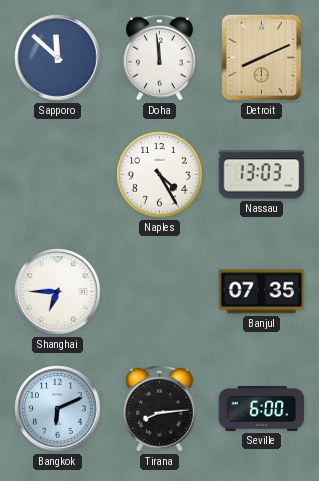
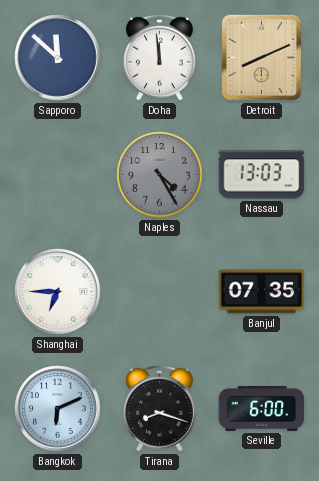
Naples dial: white -> grey
Tirana: 8:14 -> 8:18
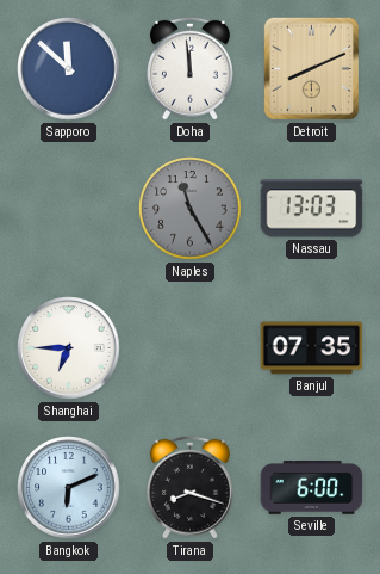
Naples: 4:25 -> 11:25
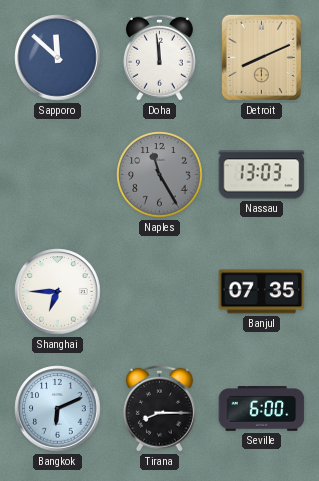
Tirana: 8:18 -> 8:15
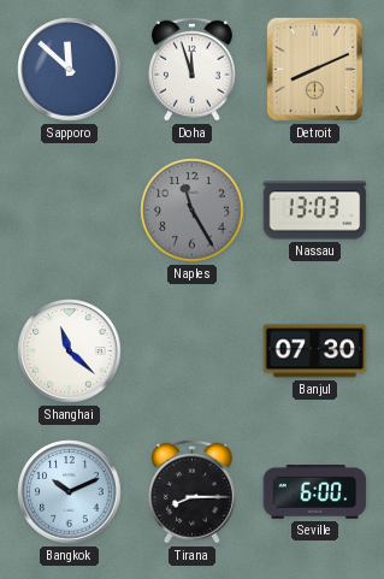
Doha: 11:59 -> 11:57
Shanghai: 6:45 -> 11:22
Banjul: 07:35 -> 07:30
Bangkok: 6:11 -> 10:11
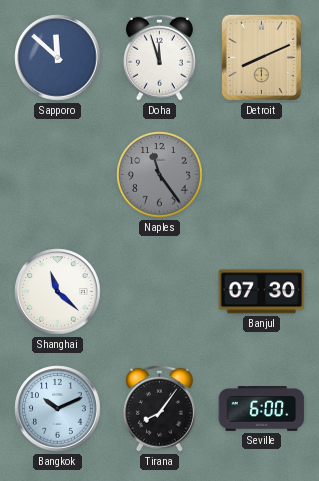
Naples: 11:25 -> 11:24
Nassau: 13:03 -> none
Tirana: 8:15 -> 8:06
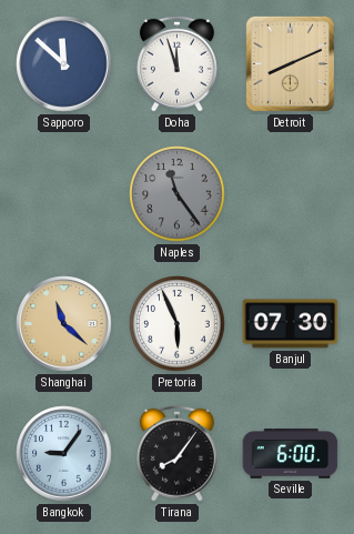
Shanghai dial: white -> champagne
Pretoria: none -> 5:56
Bangkok: 10:11 -> 9:06
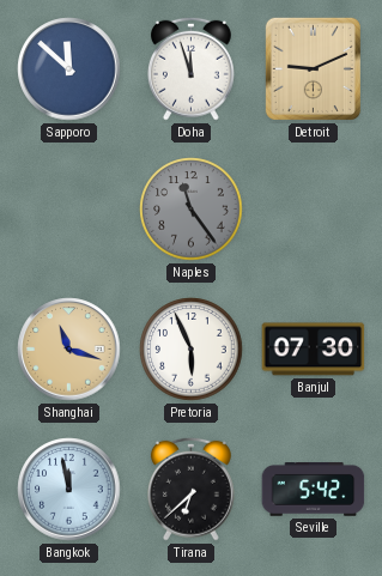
Detroit: 8:11 -> 9:11
Shanghai: 11:22 -> 11:18
Bangkok: 9:06 -> 11:58
Tirana: 8:06 -> 6:38
Seville: 6:00 -> 5:42
